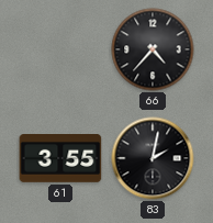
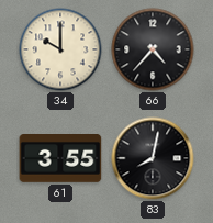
34: none -> 10:00
83: 2:02 -> 8:02
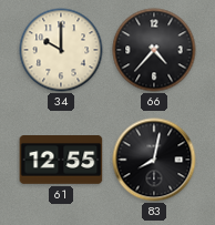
61: 3:55 -> 12:55
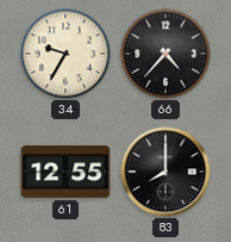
34: 10:00 -> 9:35
83: 8:02 -> 8:00
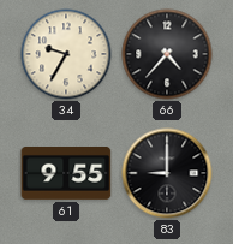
61: 12:55 -> 9:55
83: 8:00 -> 9:00
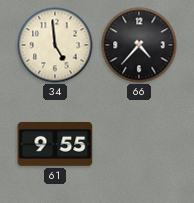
34: 9:35 -> 4:59
83: 9:00 -> none
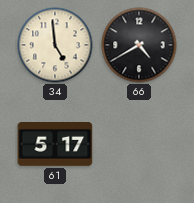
66: 4:37 -> 4:40
61: 9:55 -> 5:17
